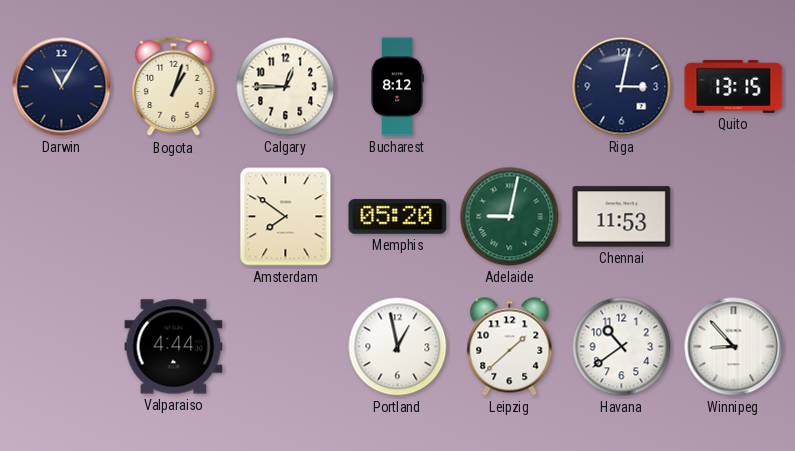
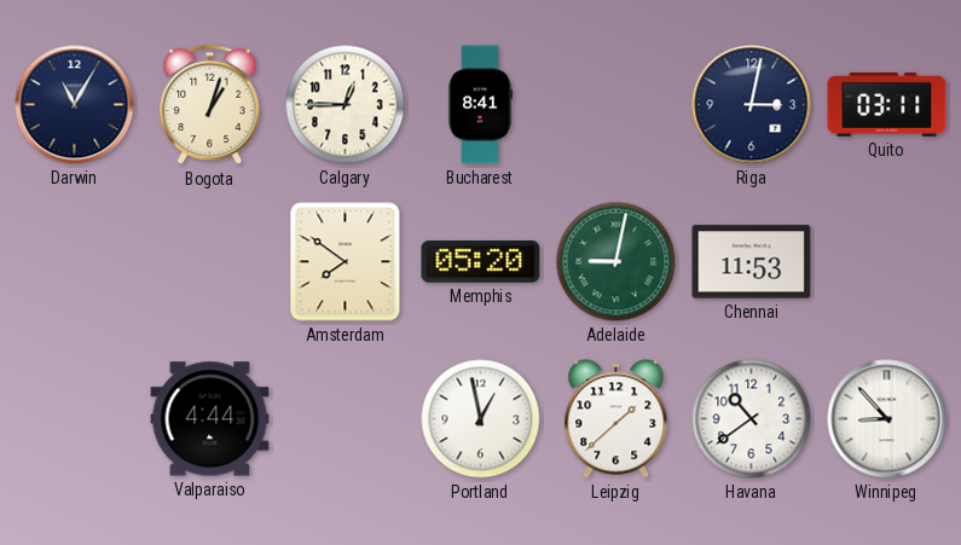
Bucharest: 8:12 -> 8:41
Quito: 13:15 -> 03:11
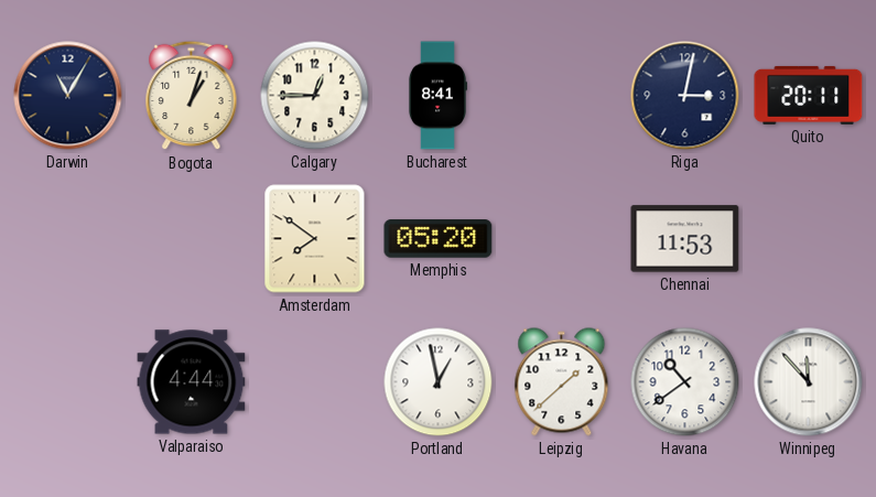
Quito: 03:11 -> 20:11
Adelaide: 9:02 -> none
Winnipeg: 8:53 -> 11:53
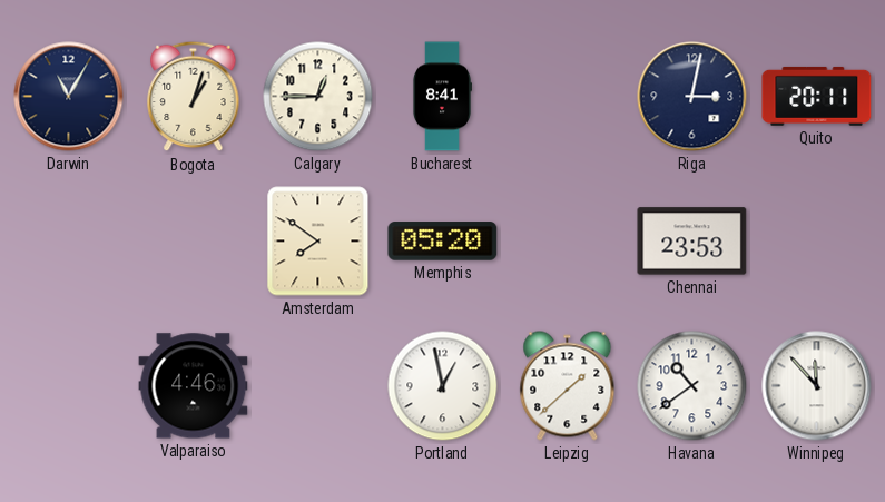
Chennai: 11:53 -> 23:53
Valparaiso: 4:44 -> 4:46
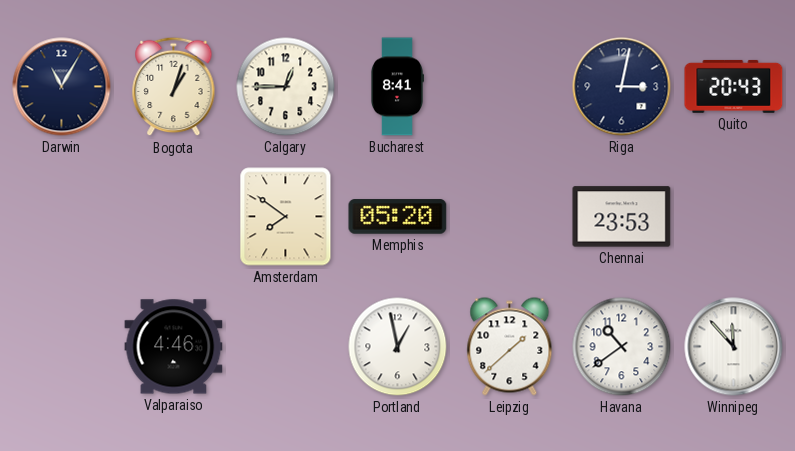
Quito: 20:11 -> 20:43
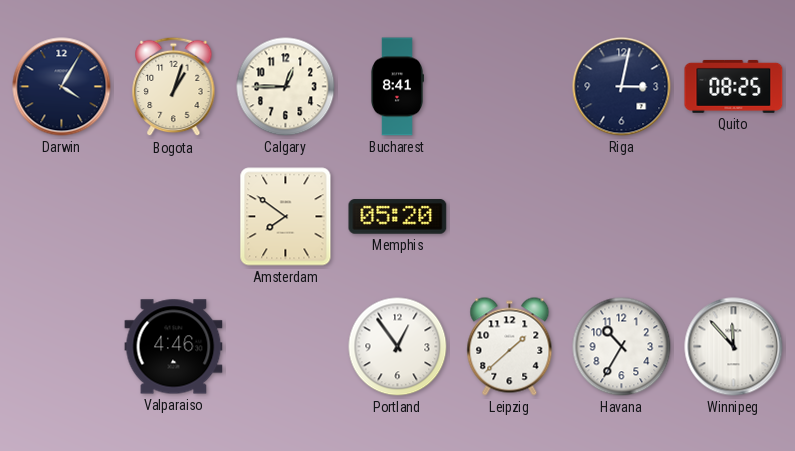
Darwin: 11:05 -> 4:05
Quito: 20:43 -> 08:25
Chennai: 23:53 -> none
Portland: 12:58 -> 12:54
Havana: 10:39 -> 10:35
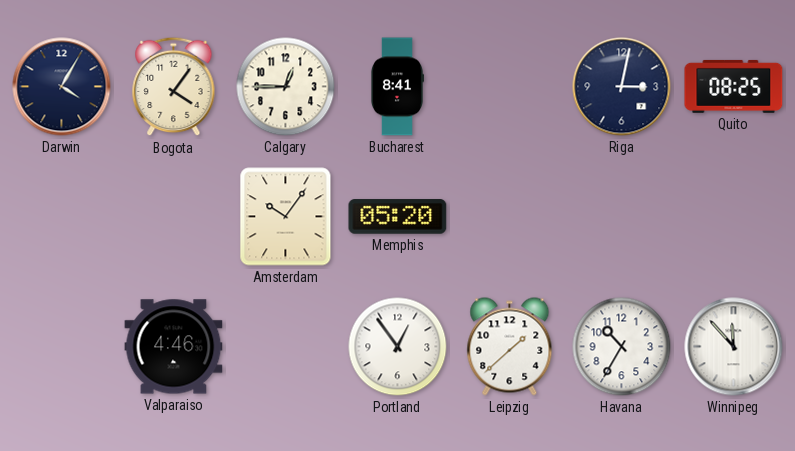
Bogota: 1:03 -> 4:06
Amsterdam: 7:51 -> 10:06
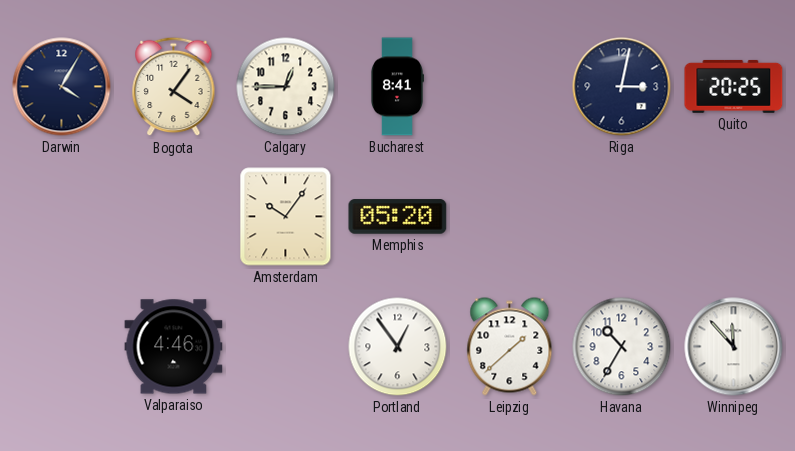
Quito: 08:25 -> 20:25
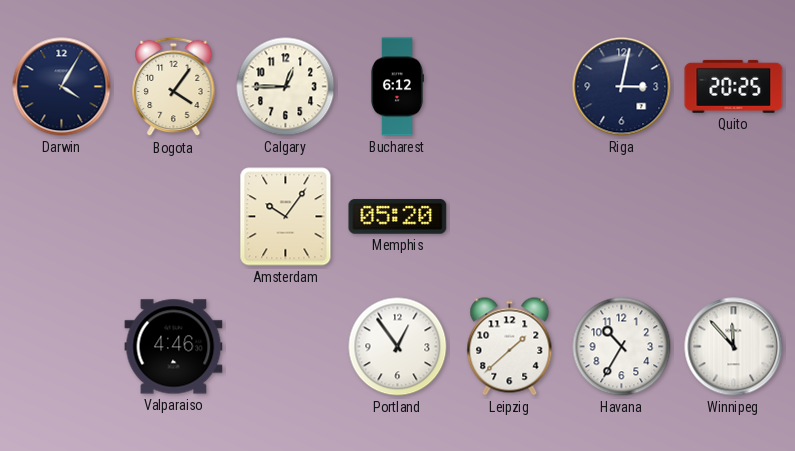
Bucharest: 8:41 -> 6:12
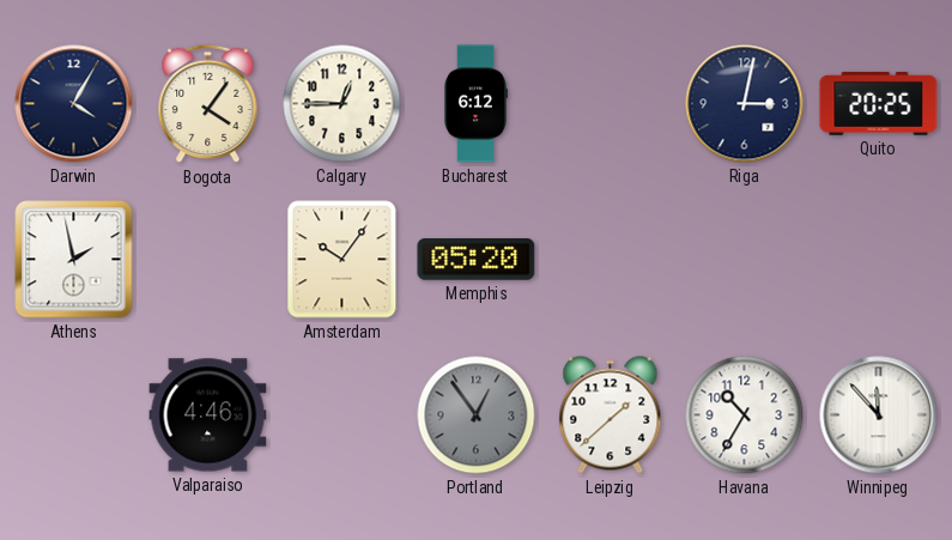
Athens: none -> 1:58
Portland dial: white -> grey
